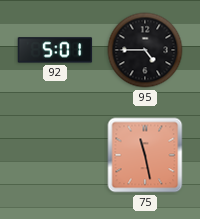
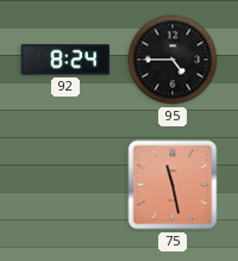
92: 5:01 -> 8:24
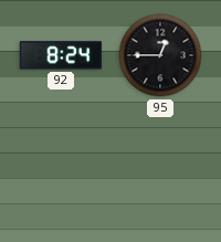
95: 4:45 -> 12:45
75: 11:28 -> none
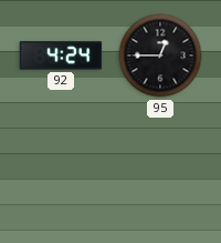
92: 8:24 -> 4:24
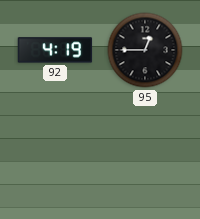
92: 4:24 -> 4:19
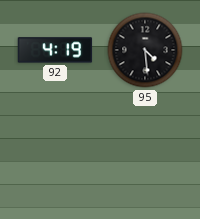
95: 12:45 -> 4:29
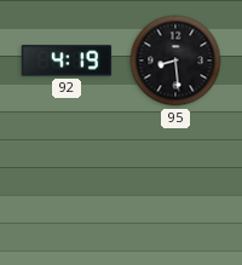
95: 4:29 -> 8:29
